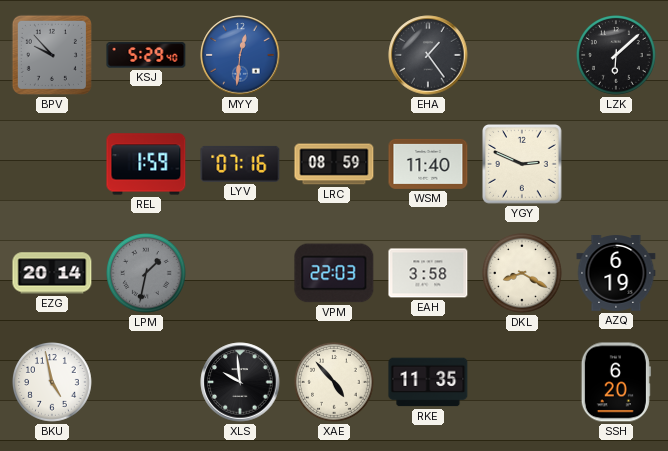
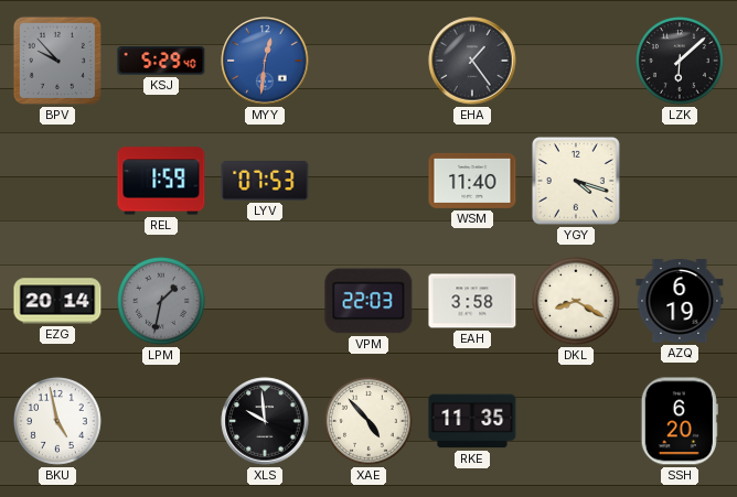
LYV: 07:16 -> 07:53
LRC: 08:59 -> none
YGY: 2:49 -> 4:18
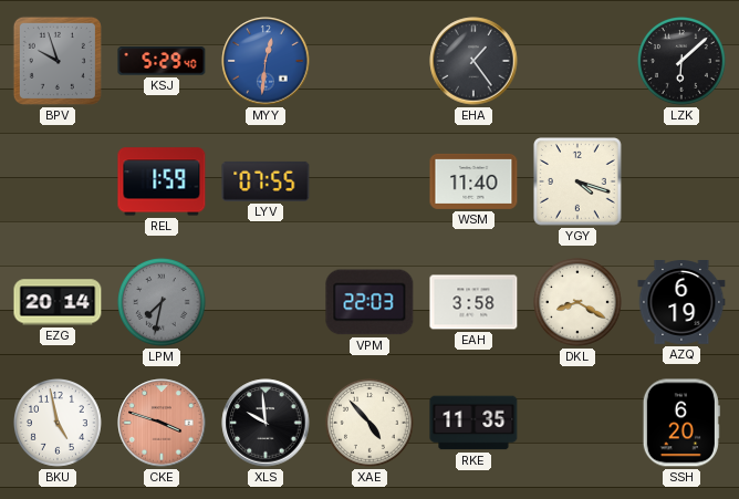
BPV: 9:53 -> 9:57
LYV: 07:53 -> 07:55
LPM: 1:32 -> 7:32
CKE: none -> 3:48
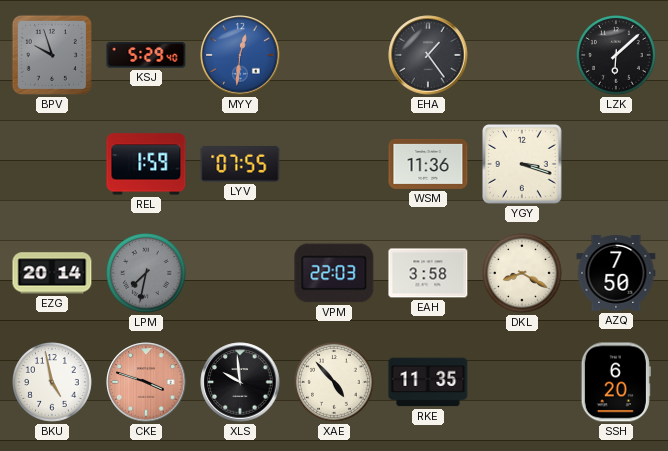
WSM: 11:40 -> 11:36
YGY: 4:18 -> 3:18
AZQ: 6:19 -> 7:50
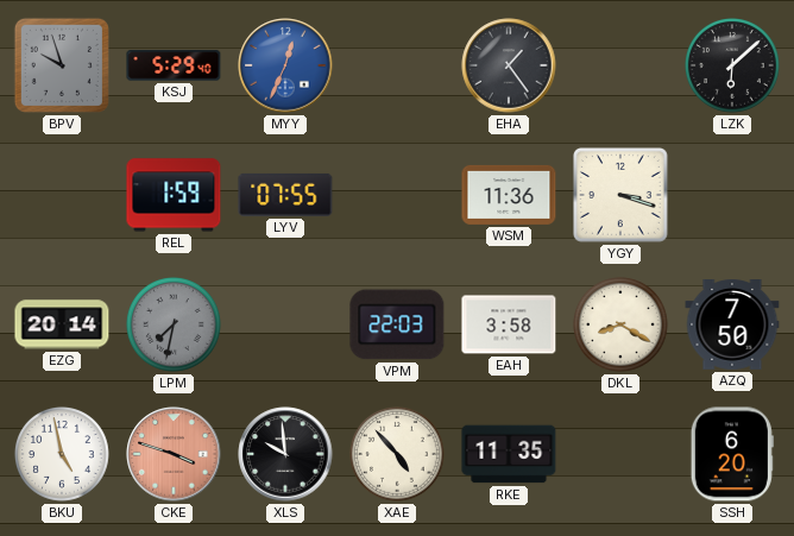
MYY: 12:31 -> 12:34
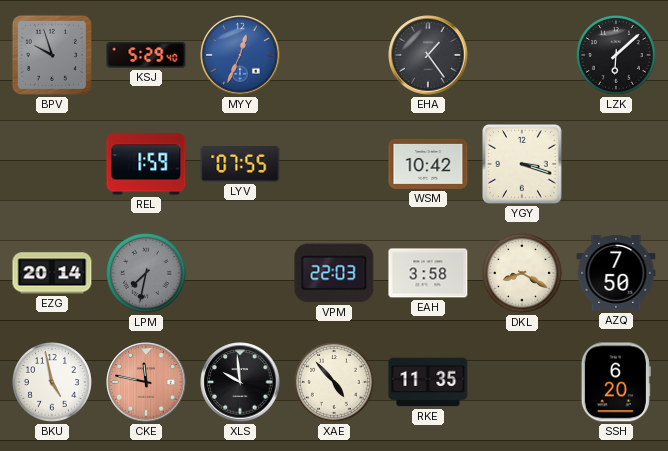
WSM: 11:36 -> 10:42
CKE: 3:48 -> 11:47
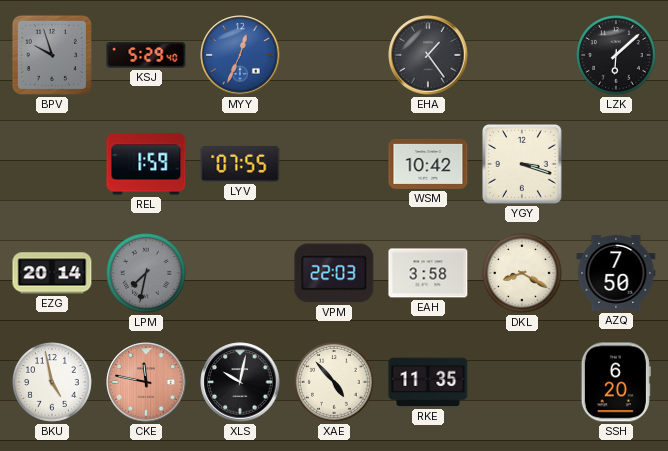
XLS: 9:59 -> 10:02
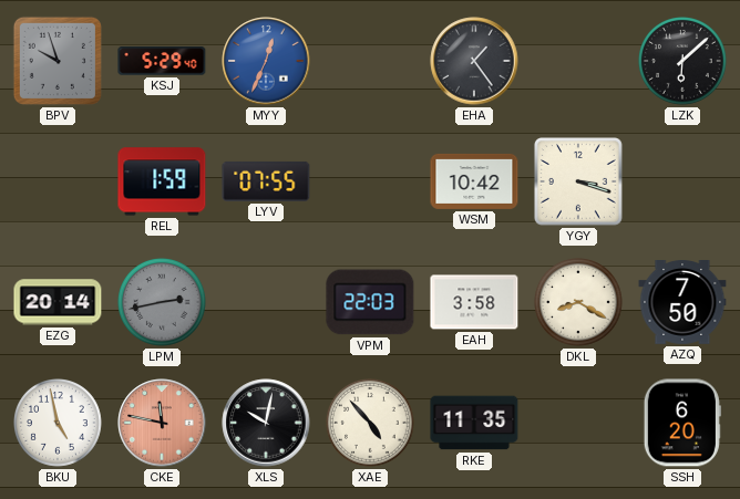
LPM: 7:32 -> 2:43
